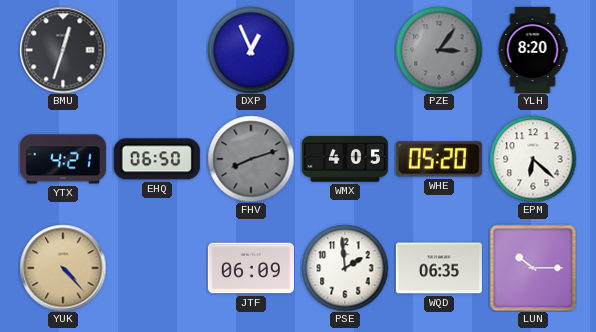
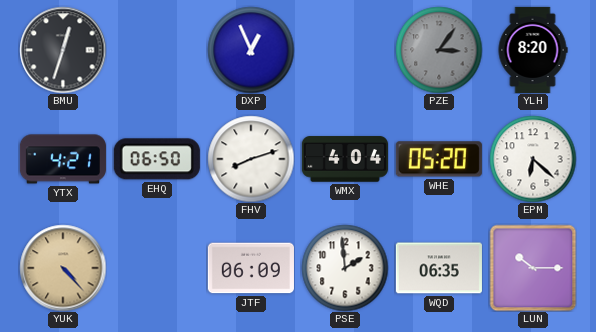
FHV dial: grey -> white
WMX: 4:05 -> 4:04
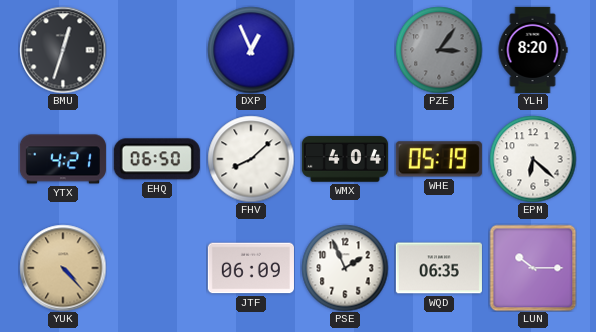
FHV: 8:12 -> 8:08
WHE: 05:20 -> 05:19
PSE: 1:59 -> 1:56
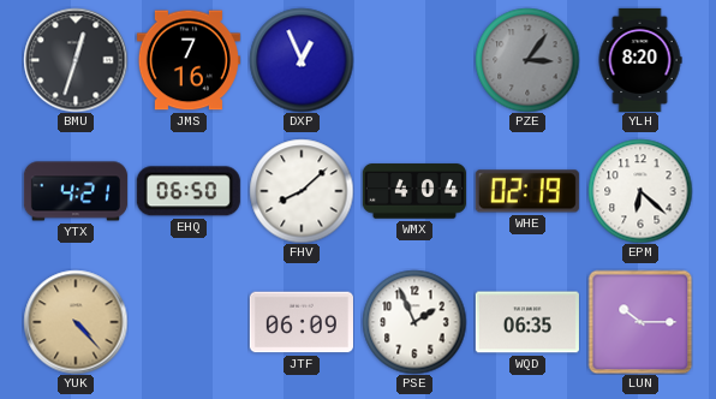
JMS: none -> 7:16
WHE: 05:19 -> 02:19
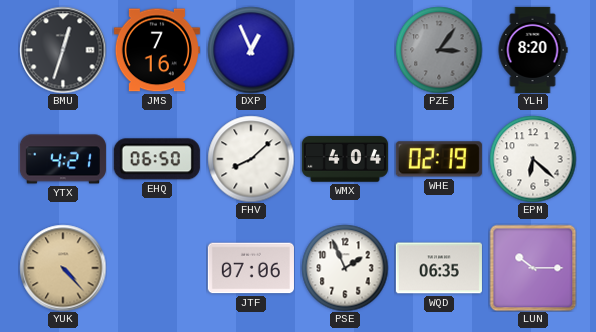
JTF: 06:09 -> 07:06
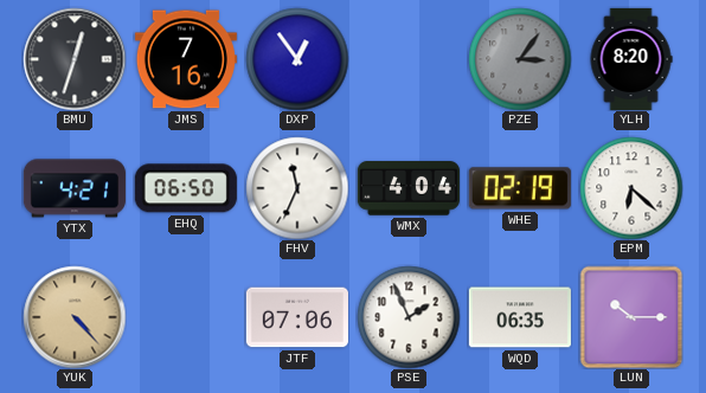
DXP: 12:56 -> 12:54
FHV: 8:08 -> 11:34
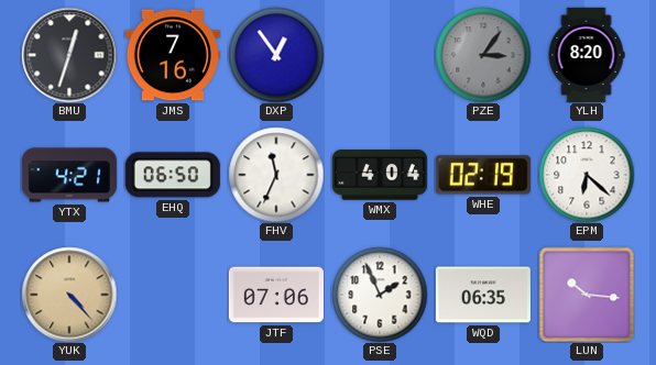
LUN: 10:15 -> 10:16
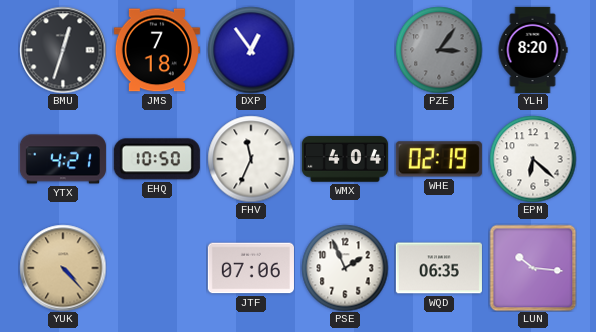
JMS: 7:16 -> 7:18
EHQ: 06:50 -> 10:50
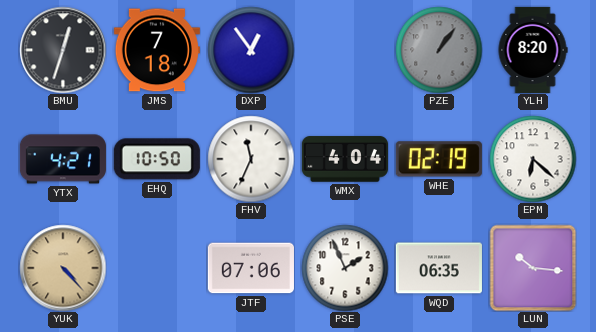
PZE: 3:06 -> 1:06
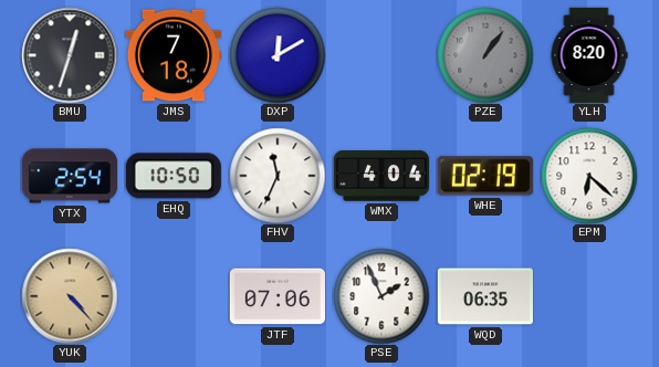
DXP: 12:54 -> 12:10
YTX: 4:21 -> 2:54
LUN: 10:16 -> none
